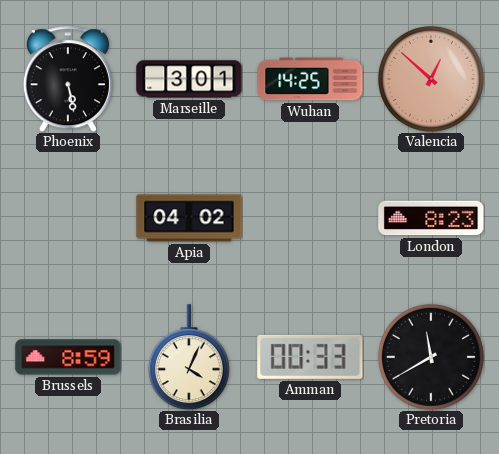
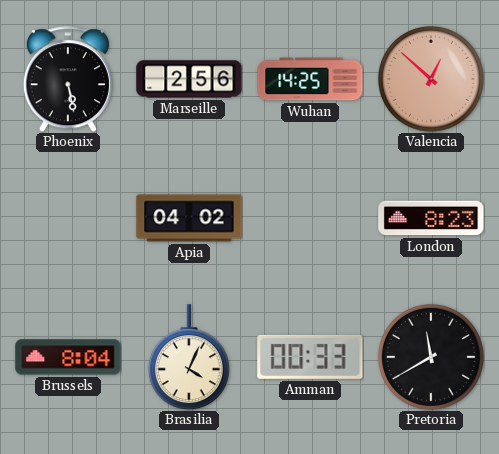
Marseille: 3:01 -> 2:56
Brussels: 8:59 -> 8:04
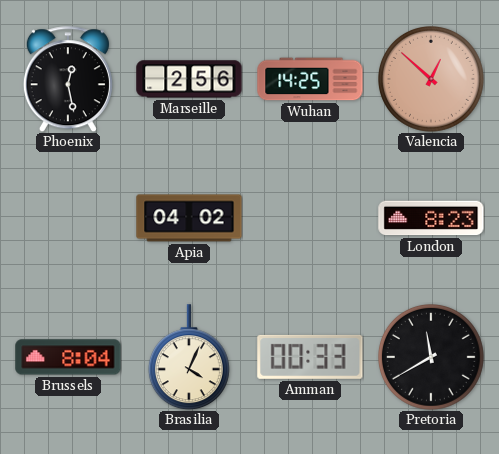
Phoenix: 5:28 -> 12:28
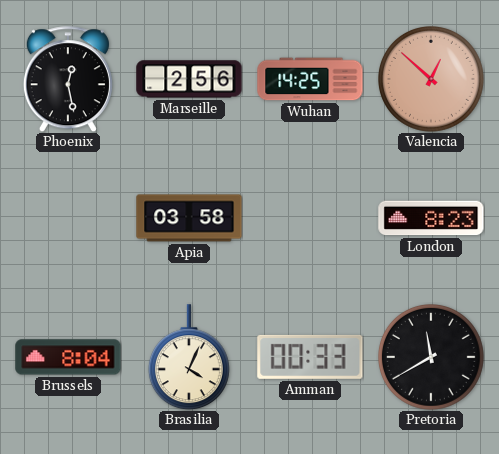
Apia: 04:02 -> 03:58
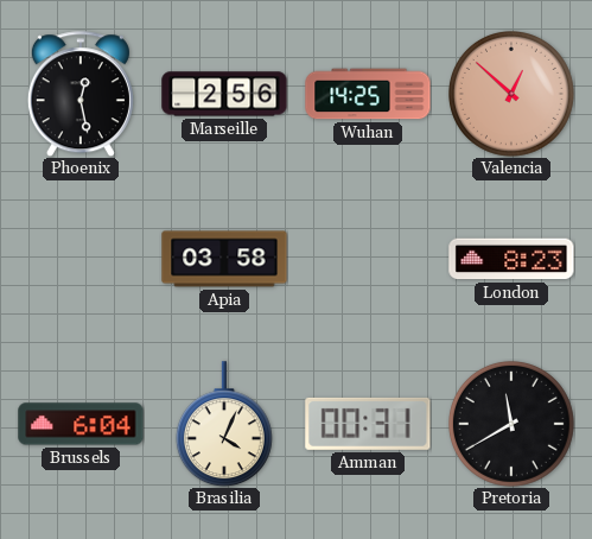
Brussels: 8:04 -> 6:04
Amman: 00:33 -> 00:31
